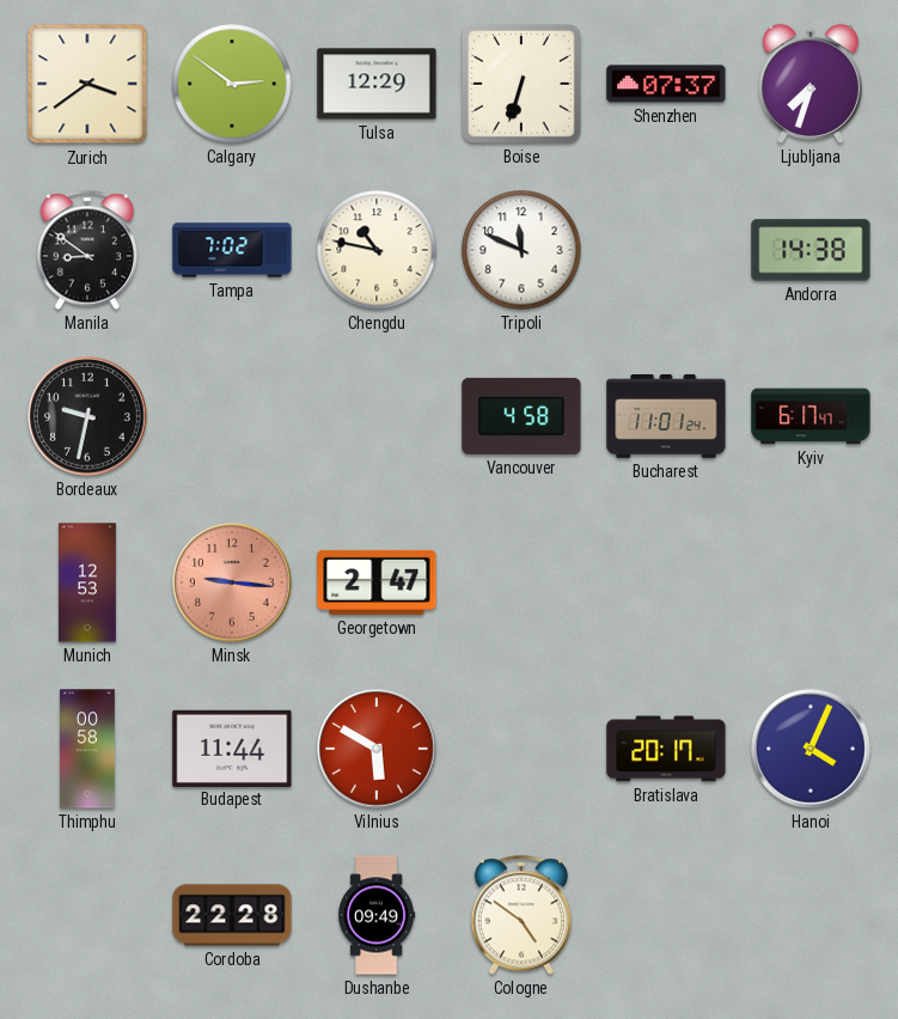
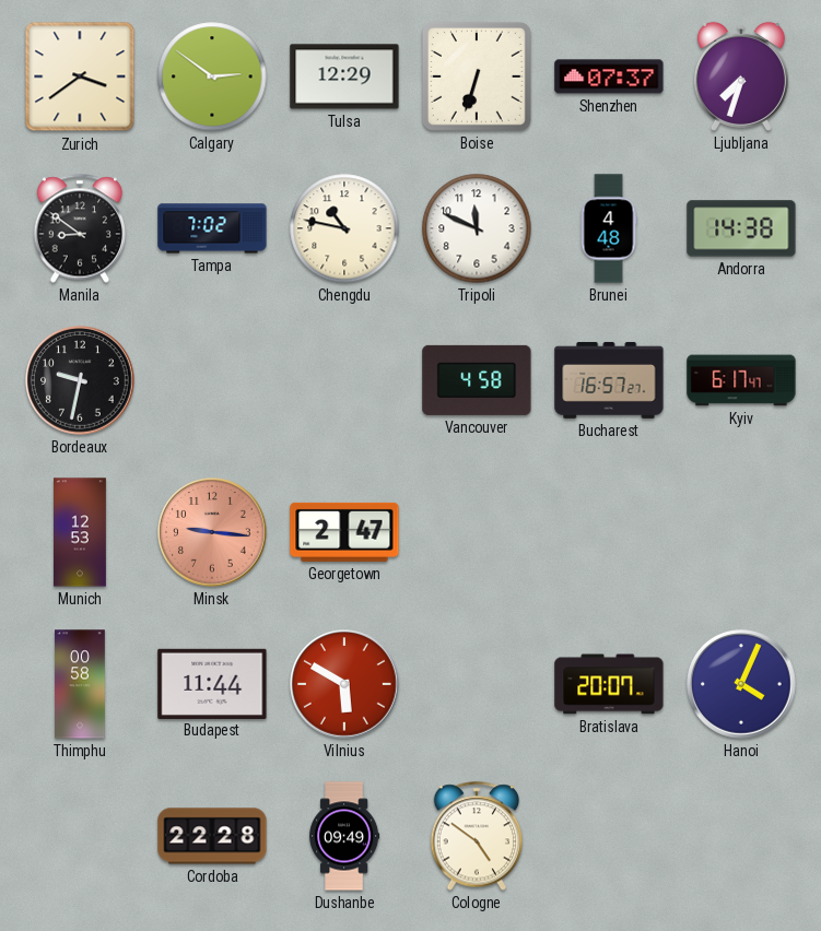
Brunei: none -> 4:48
Bucharest: 11:01 -> 16:57
Bratislava: 20:17 -> 20:07
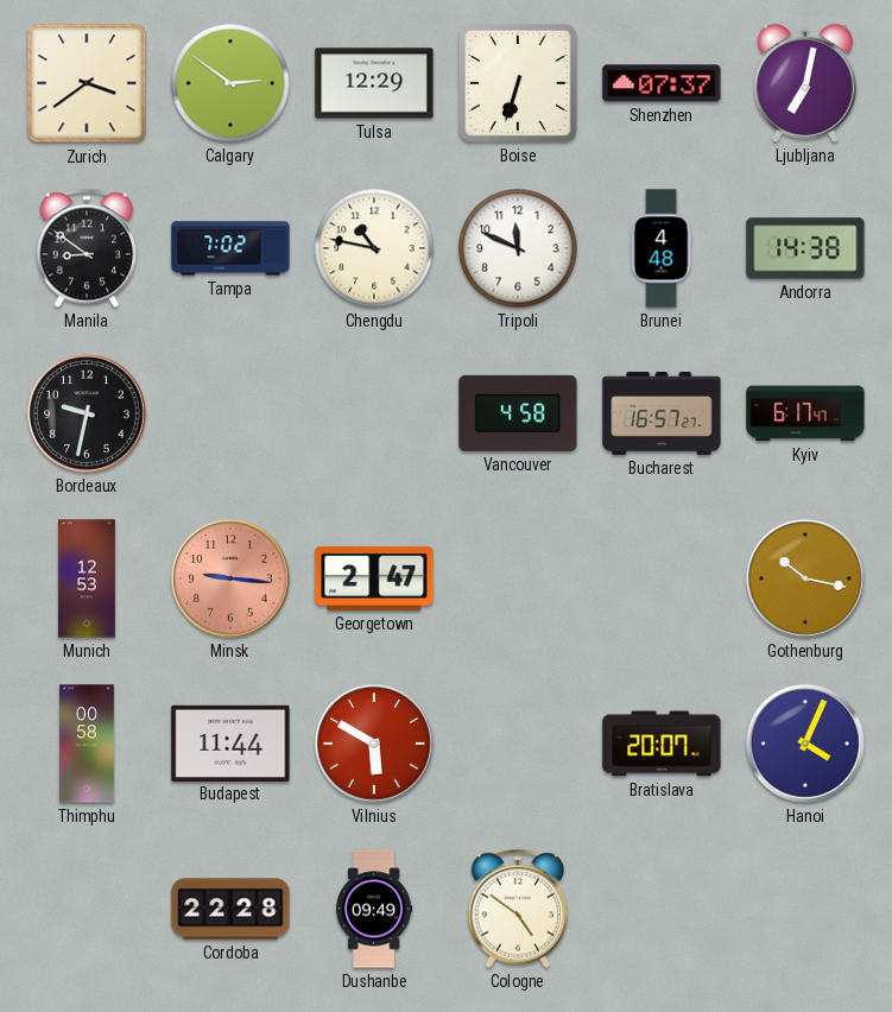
Ljubljana: 7:33 -> 7:02
Gothenburg: none -> 10:17
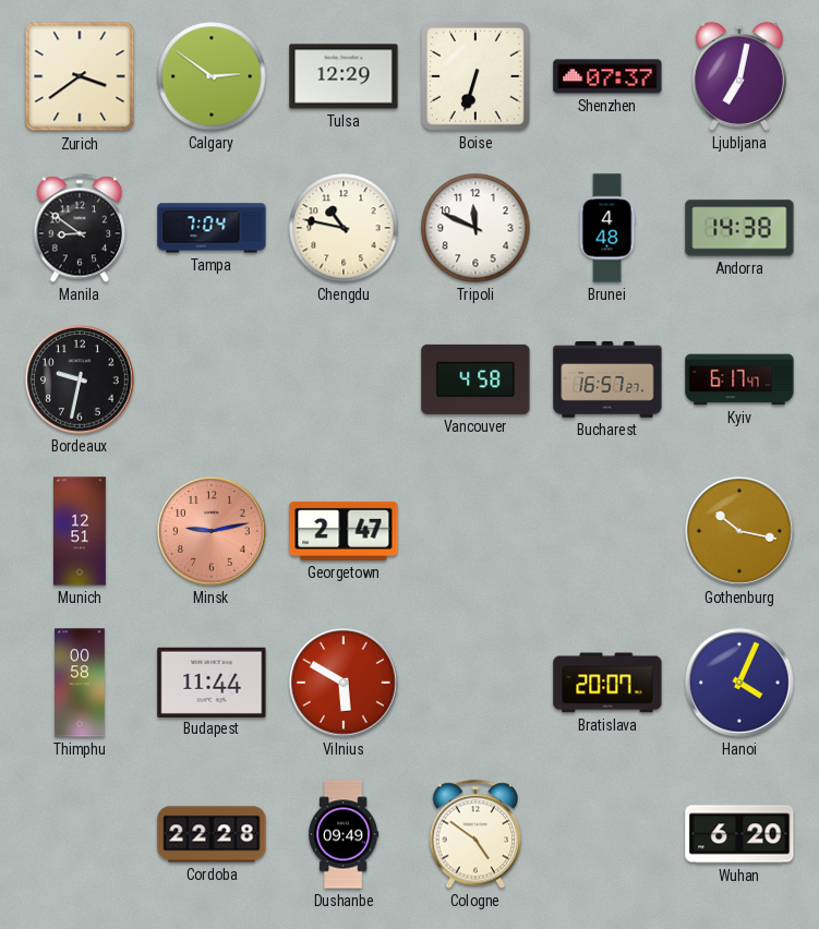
Tampa: 7:02 -> 7:04
Munich: 12:53 -> 12:51
Minsk: 9:16 -> 9:13
Wuhan: none -> 6:20
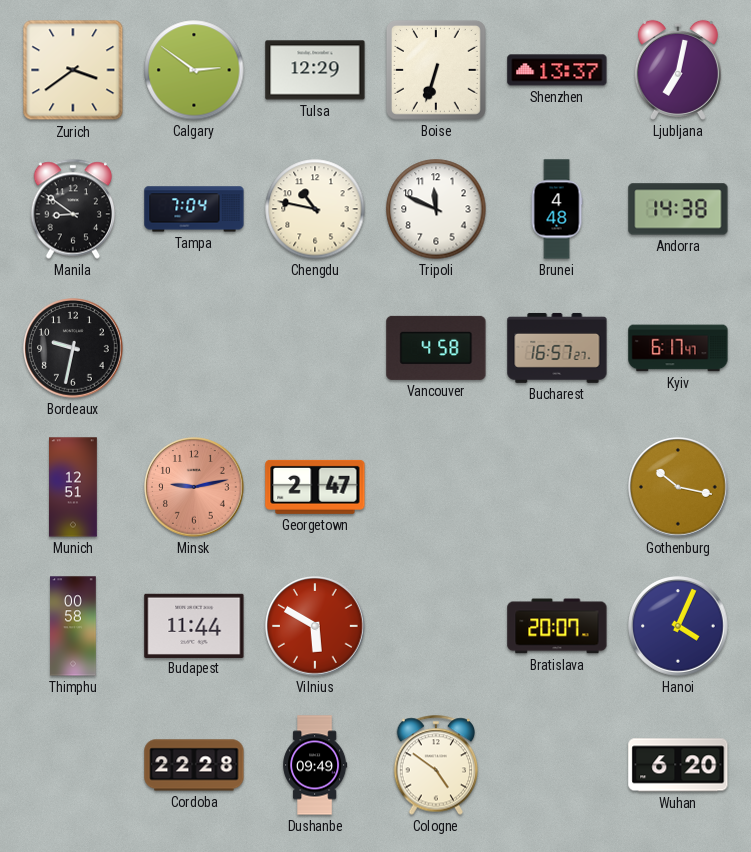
Shenzhen: 07:37 -> 13:37
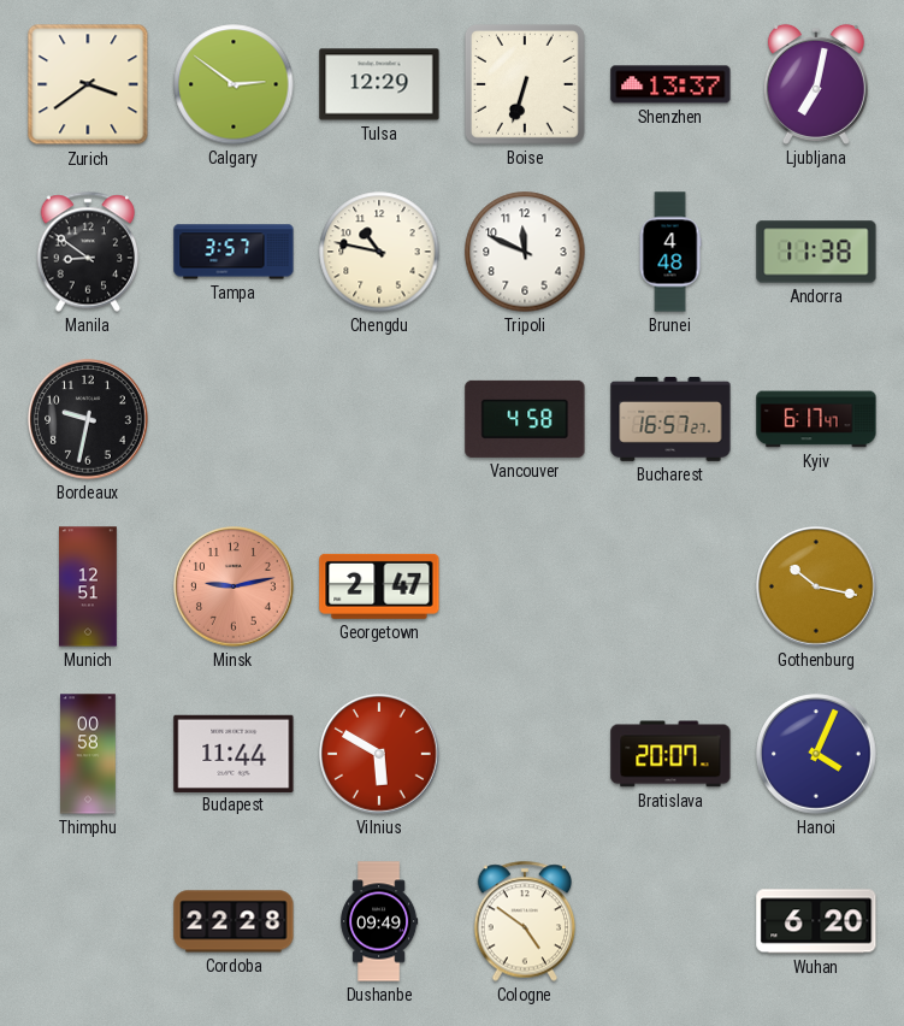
Tampa: 7:04 -> 3:57
Andorra: 14:38 -> 11:38
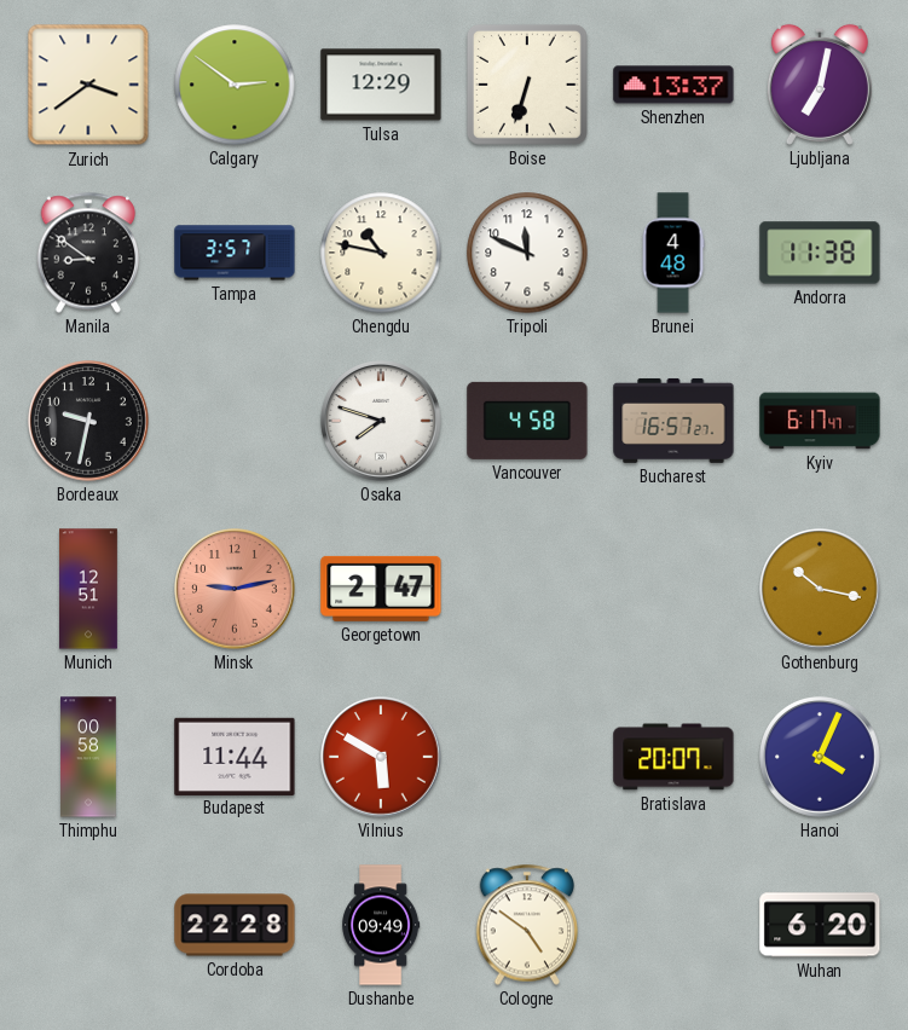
Osaka: none -> 7:48
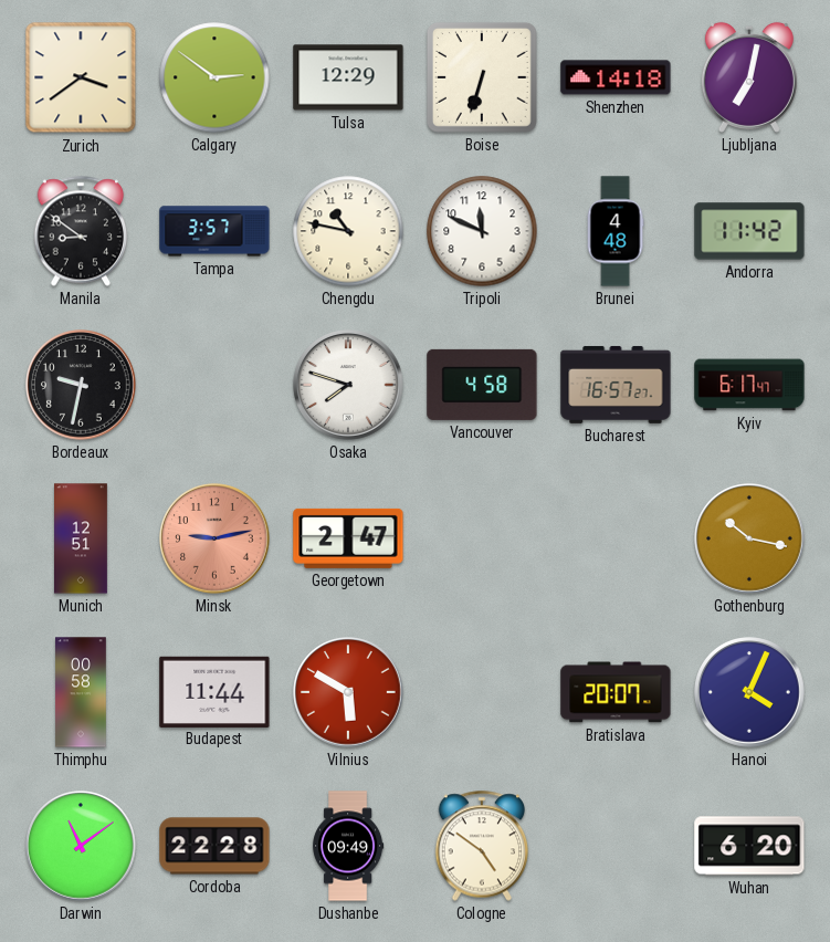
Shenzhen: 13:37 -> 14:18
Andorra: 11:38 -> 11:42
Darwin: none -> 11:09
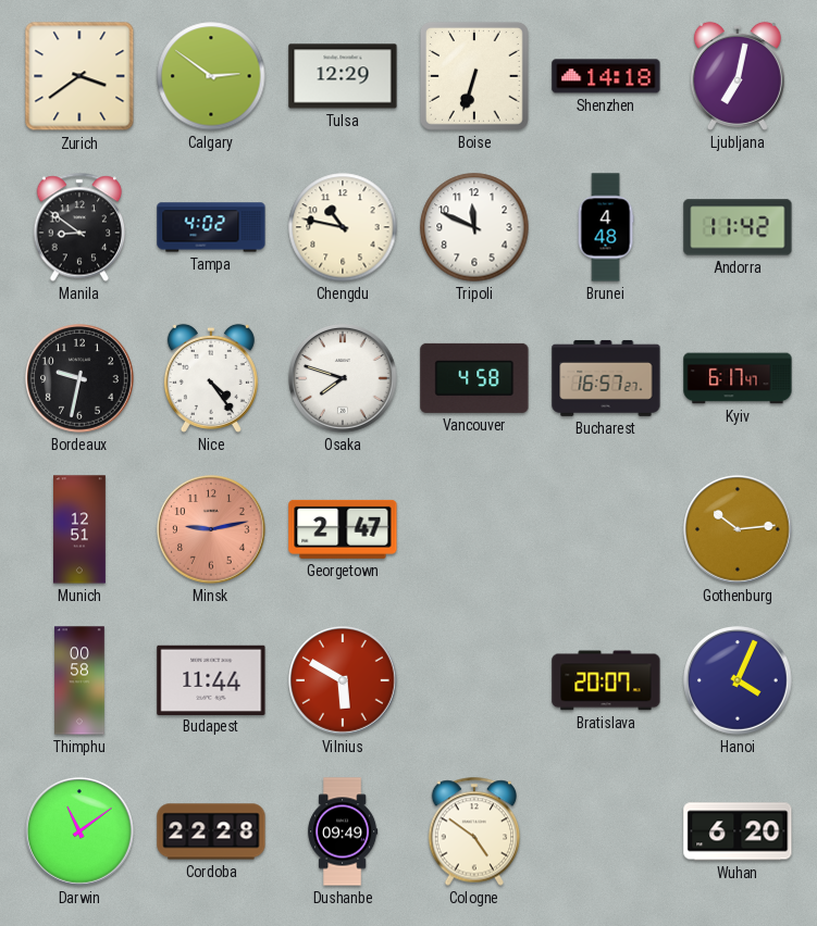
Tampa: 3:57 -> 4:02
Nice: none -> 4:24
Gothenburg: 10:17 -> 10:14
